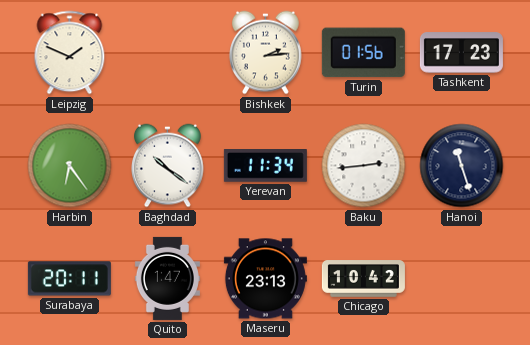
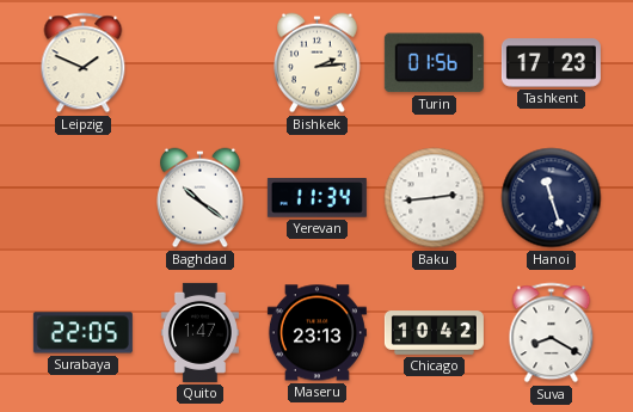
Harbin: 6:24 -> none
Surabaya: 20:11 -> 22:05
Suva: none -> 8:20
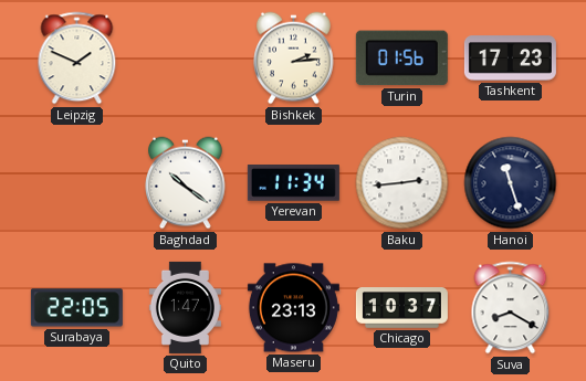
Chicago: 10:42 -> 10:37
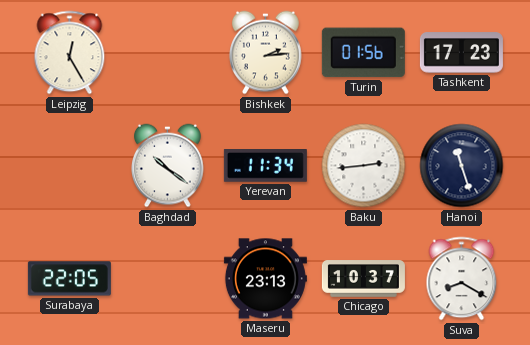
Leipzig: 1:49 -> 12:25
Quito: 1:47 -> none
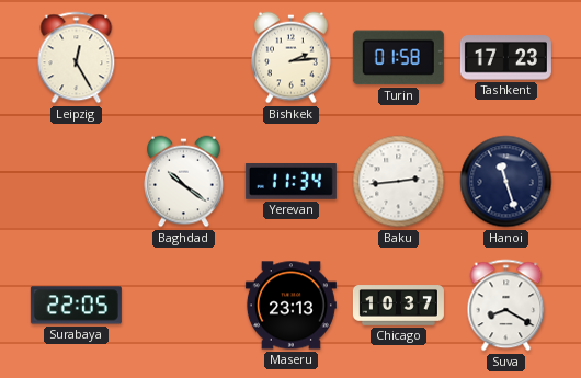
Turin: 01:56 -> 01:58
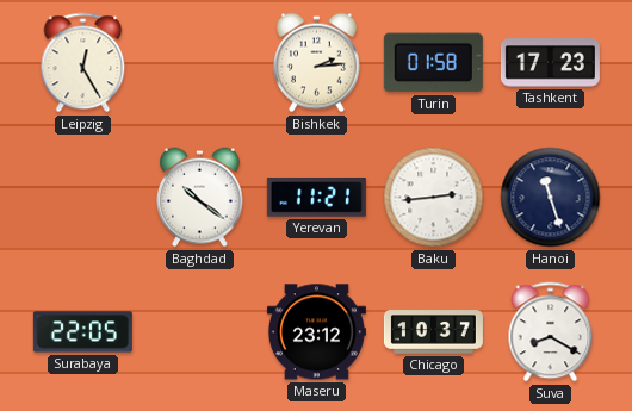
Yerevan: 11:34 -> 11:21
Maseru: 23:13 -> 23:12
